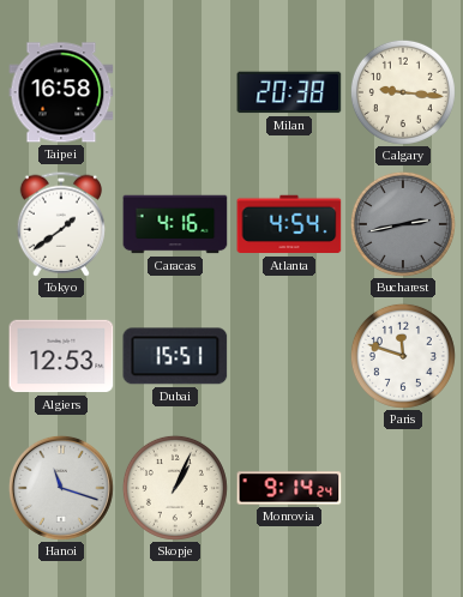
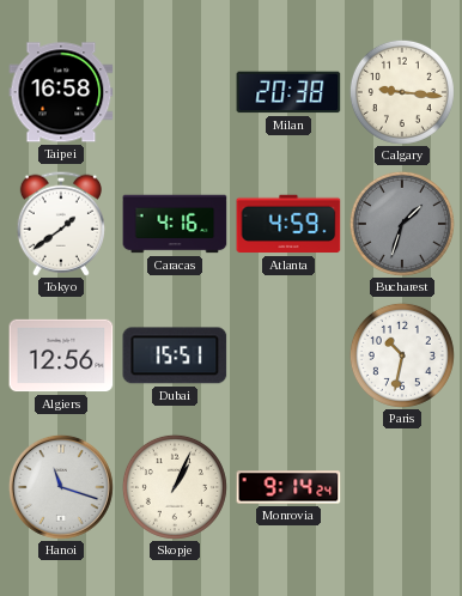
Atlanta: 4:54 -> 4:59
Bucharest: 2:43 -> 1:33
Algiers: 12:53 -> 12:56
Paris: 11:48 -> 10:32
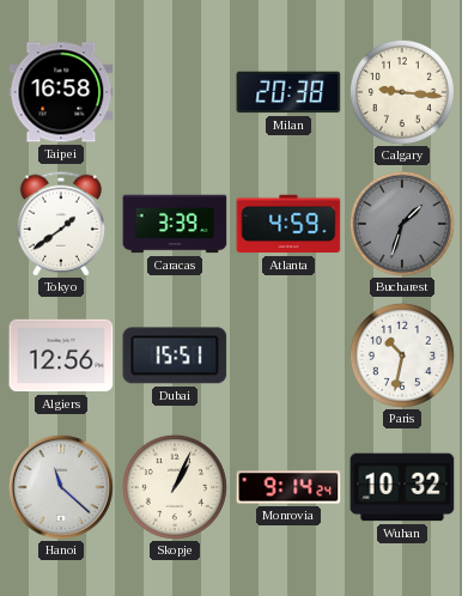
Caracas: 4:16 -> 3:39
Hanoi: 11:18 -> 11:22
Wuhan: none -> 10:32
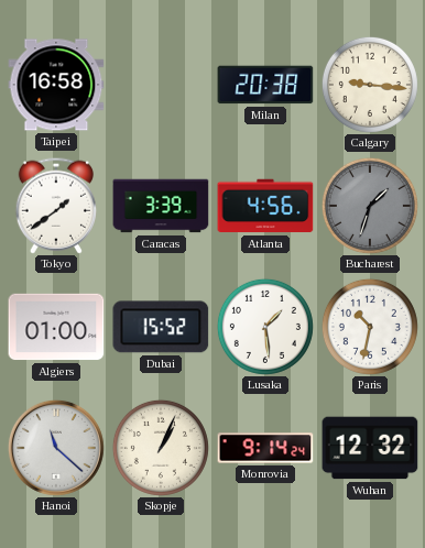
Atlanta: 4:59 -> 4:56
Algiers: 12:56 -> 01:00
Dubai: 15:51 -> 15:52
Lusaka: none -> 1:29
Wuhan: 10:32 -> 12:32
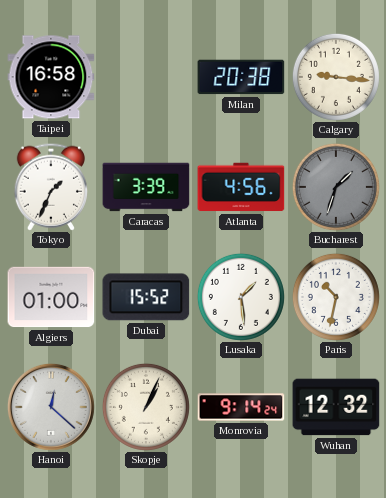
Tokyo: 1:39 -> 1:34
Hanoi: 11:22 -> 12:22
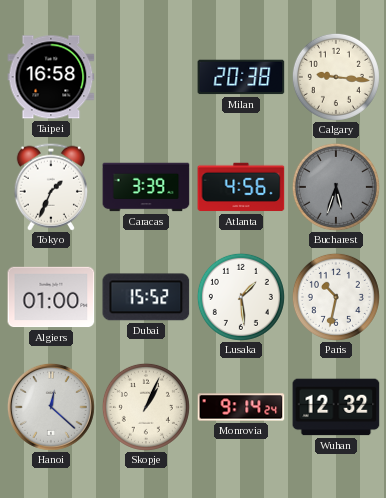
Bucharest: 1:33 -> 5:33
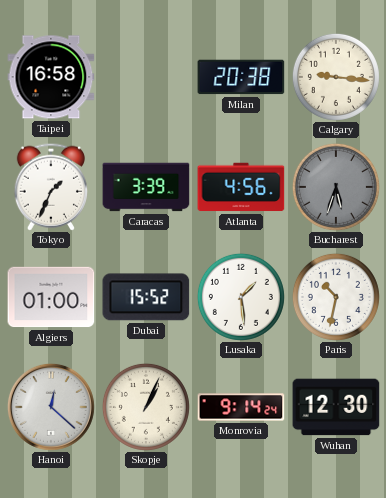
Wuhan: 12:32 -> 12:30
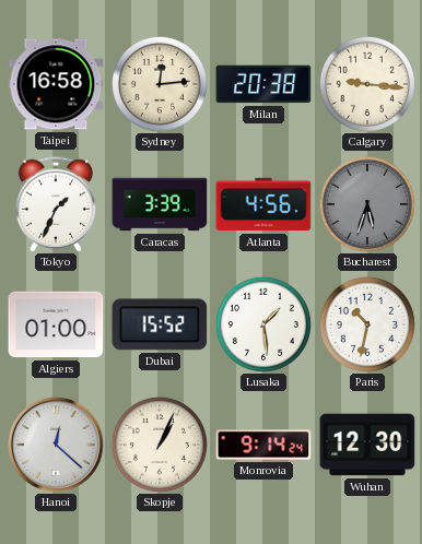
Sydney: none -> 12:14
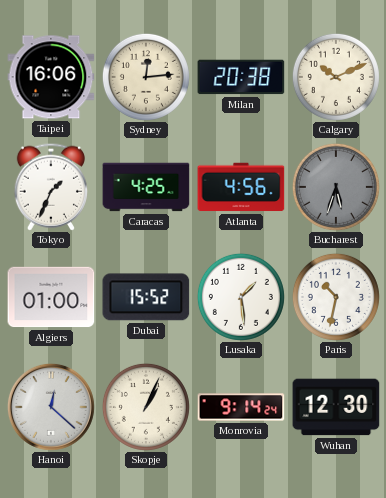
Taipei: 16:58 -> 16:06
Calgary: 9:16 -> 10:11
Caracas: 3:39 -> 4:25
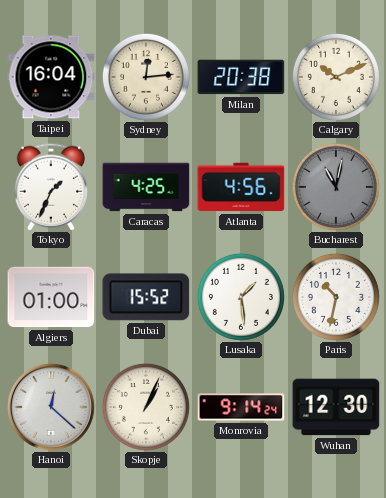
Taipei: 16:06 -> 16:04
Bucharest: 5:33 -> 11:02
